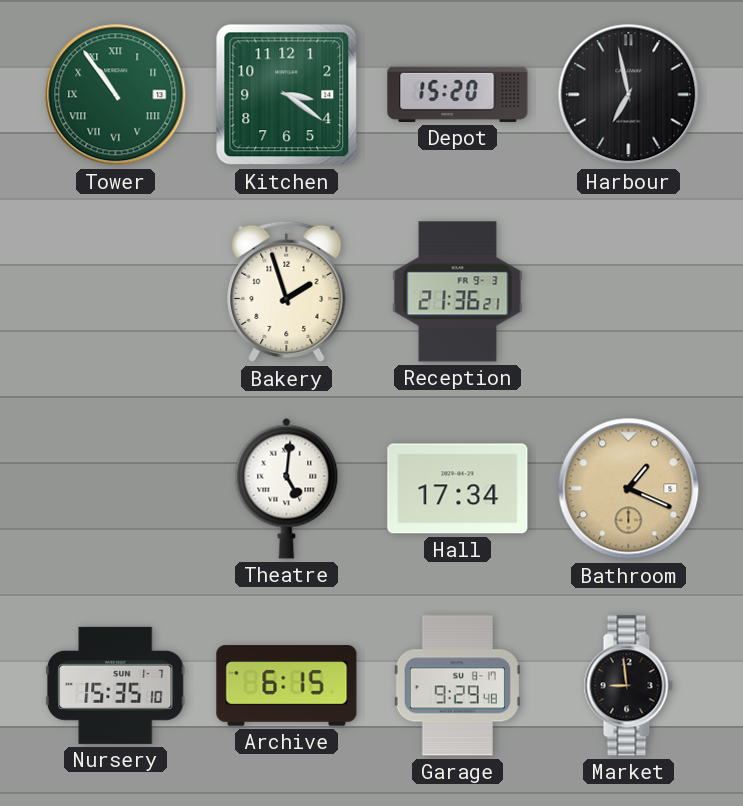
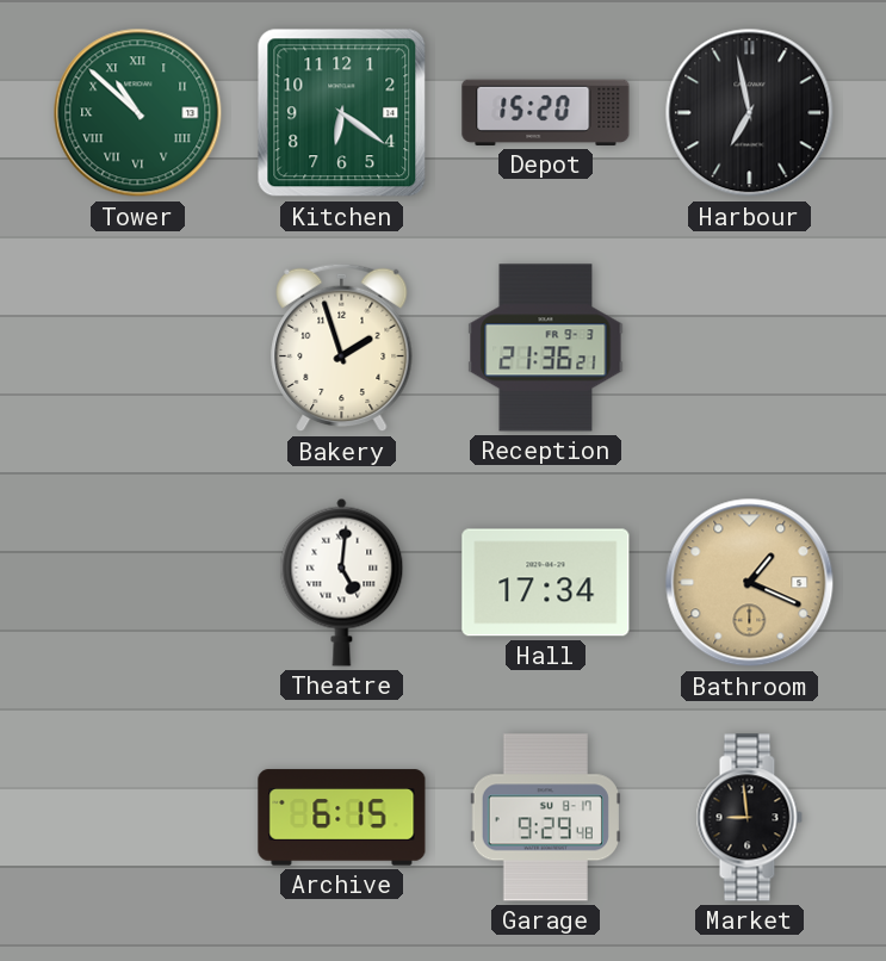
Tower: 10:54 -> 10:52
Kitchen: 3:21 -> 6:21
Nursery: 15:35 -> none
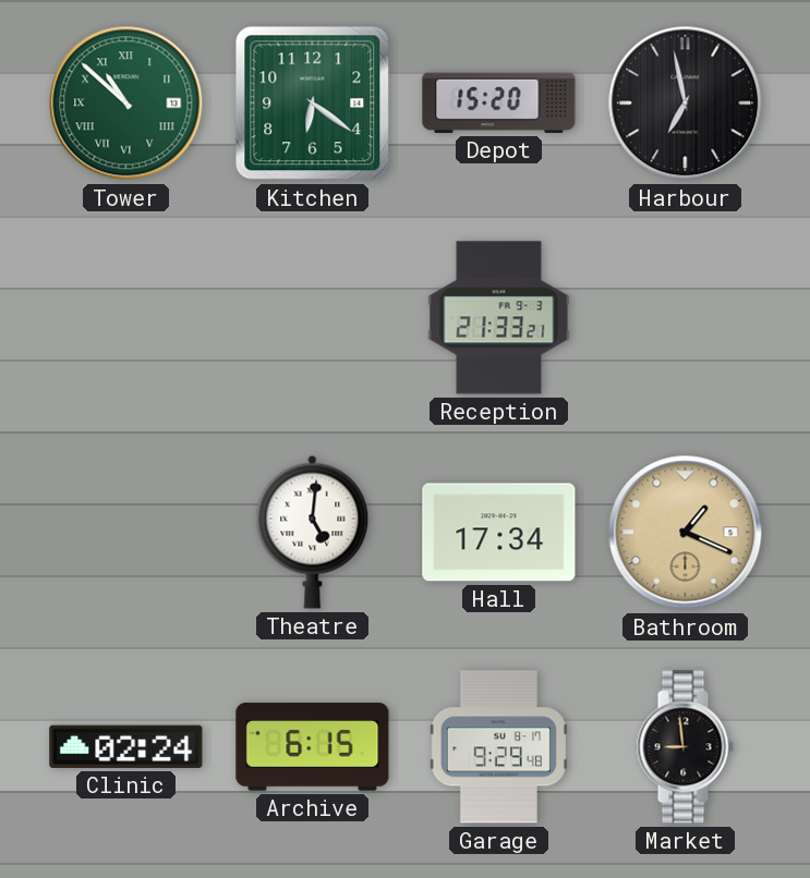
Bakery: 1:57 -> none
Reception: 21:36 -> 21:33
Clinic: none -> 02:24
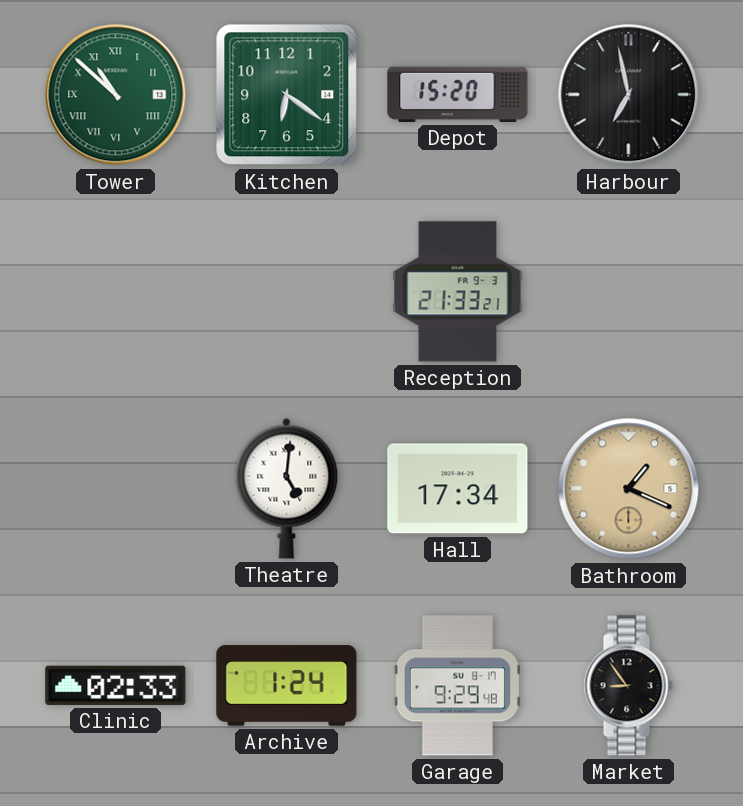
Clinic: 02:24 -> 02:33
Archive: 6:15 -> 1:24
Market: 8:59 -> 8:54
